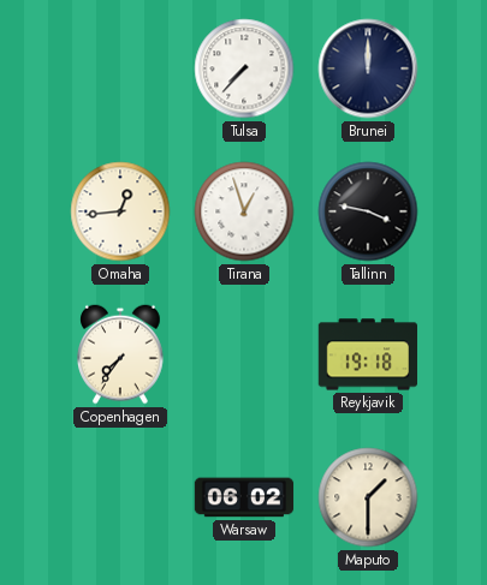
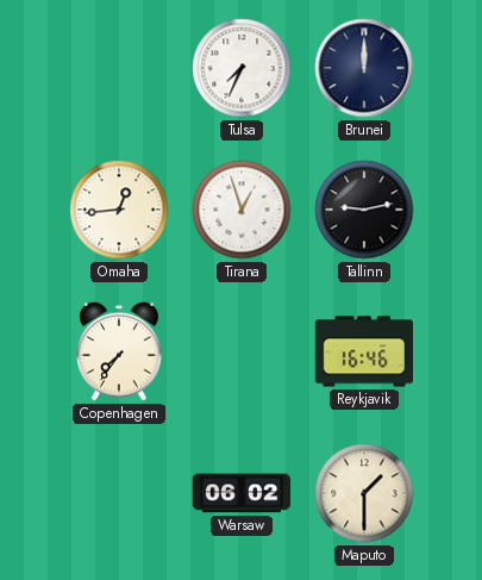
Tulsa: 7:37 -> 7:34
Tallinn: 3:47 -> 9:13
Reykjavik: 19:18 -> 16:46
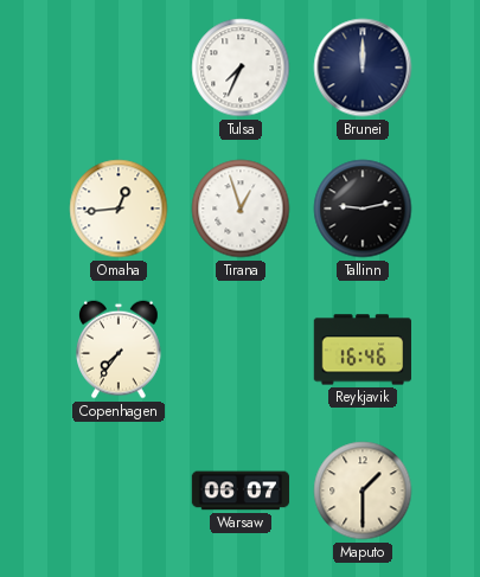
Warsaw: 06:02 -> 06:07
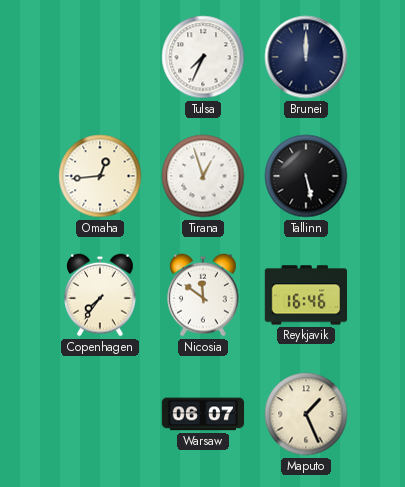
Tallinn: 9:13 -> 5:28
Nicosia: none -> 11:51
Maputo: 1:30 -> 1:26
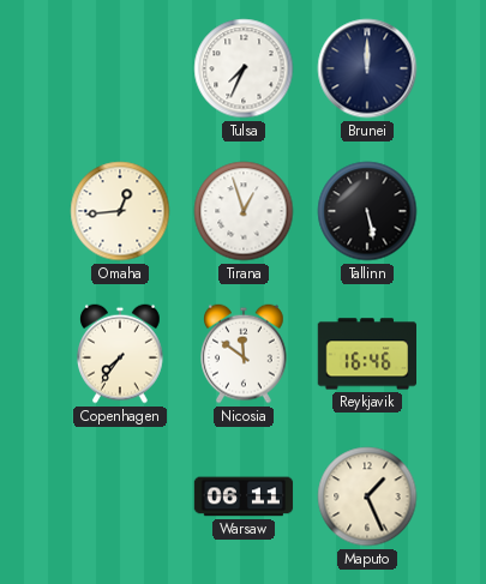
Warsaw: 06:07 -> 06:11
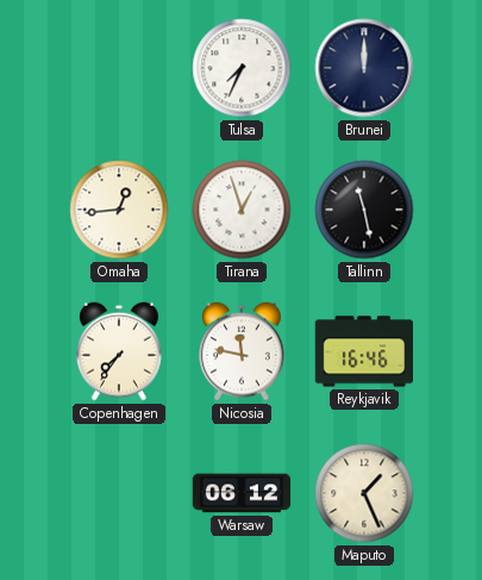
Tallinn: 5:28 -> 11:28
Nicosia: 11:51 -> 11:47
Warsaw: 06:11 -> 06:12
